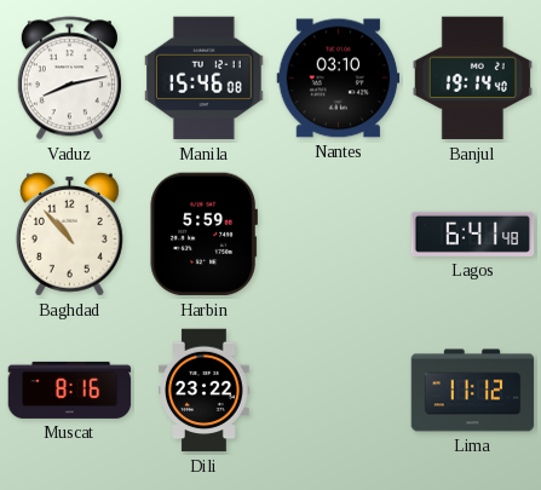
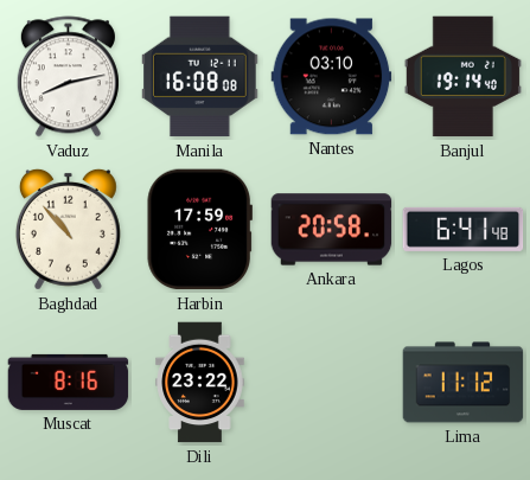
Manila: 15:46 -> 16:08
Harbin: 5:59 -> 17:59
Ankara: none -> 20:58
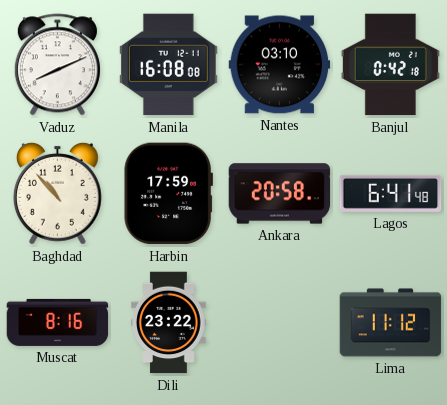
Vaduz: 8:13 -> 8:11
Banjul: 19:14 -> 0:42
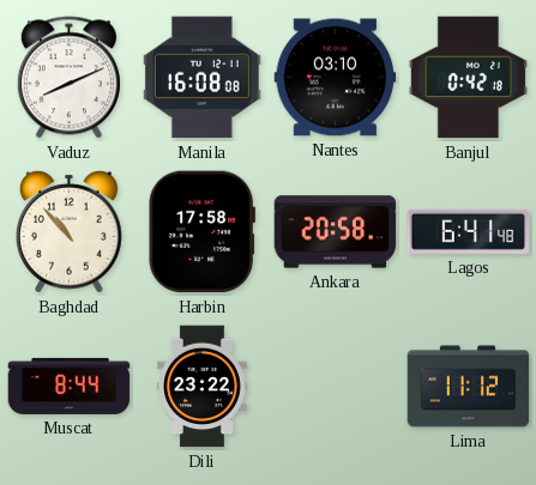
Harbin: 17:59 -> 17:58
Muscat: 8:16 -> 8:44
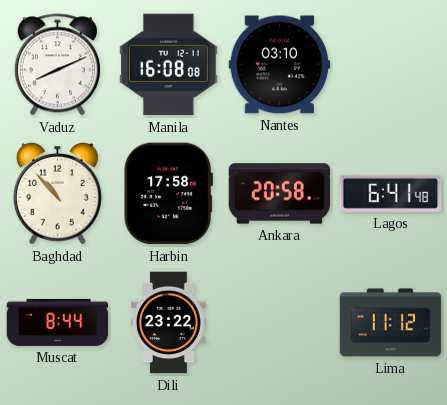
Banjul: 0:42 -> none
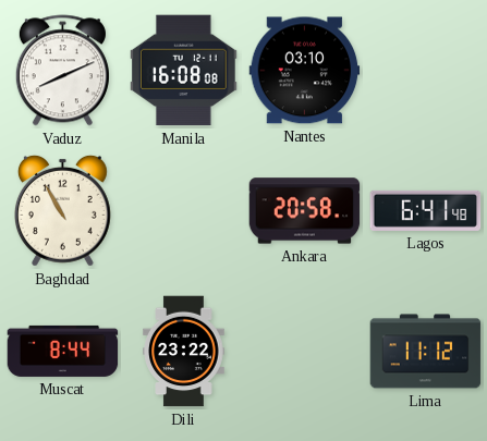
Baghdad: 10:53 -> 10:55
Harbin: 17:58 -> none
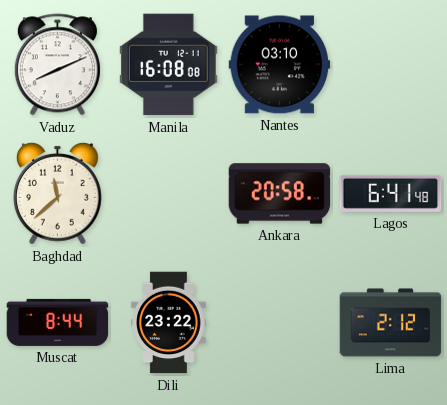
Baghdad: 10:55 -> 11:38
Lima: 11:12 -> 2:12
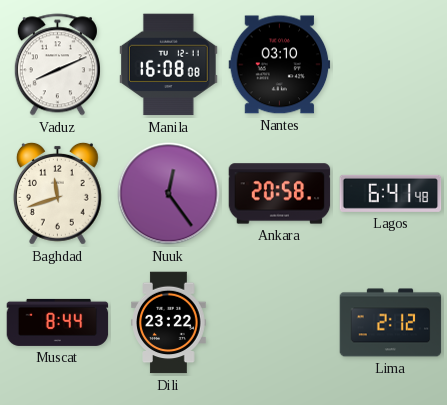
Baghdad: 11:38 -> 11:42
Nuuk: none -> 12:24
